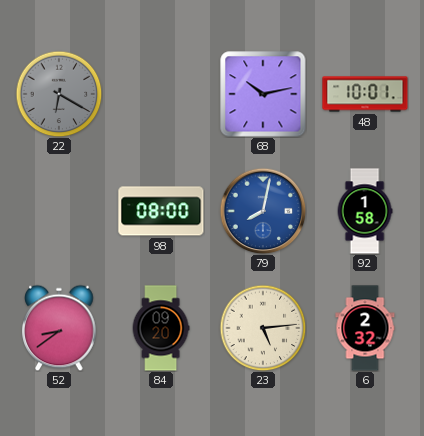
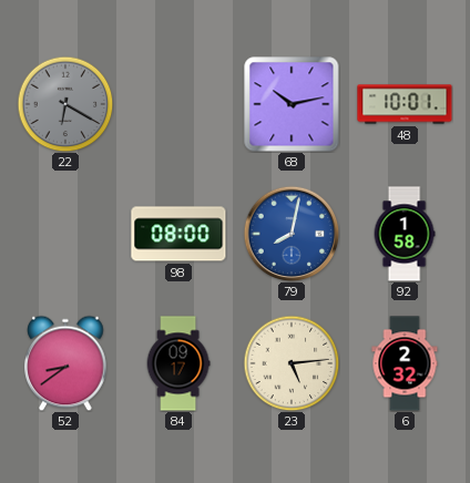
84: 09:20 -> 09:17
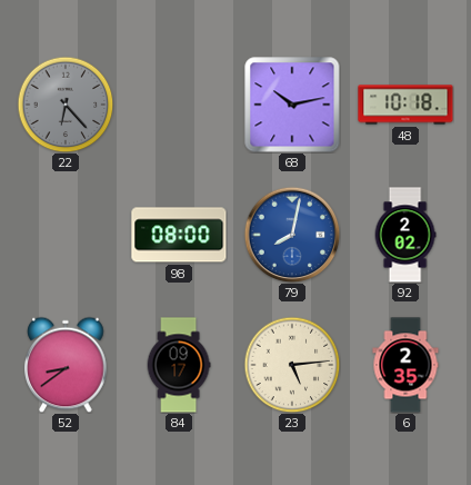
22: 6:20 -> 6:23
48: 10:01 -> 10:18
92: 1:58 -> 2:02
6: 2:32 -> 2:35
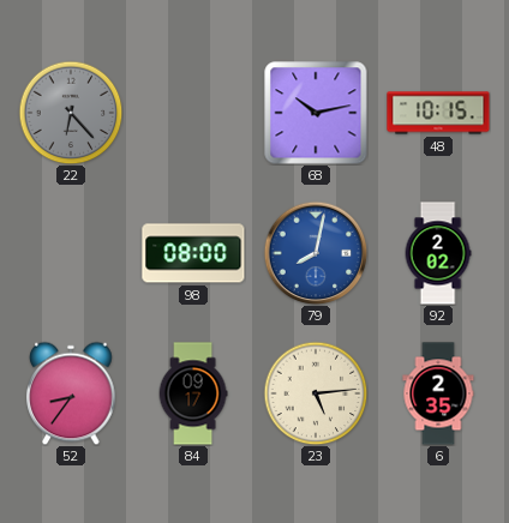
48: 10:18 -> 10:15
52: 8:39 -> 8:36
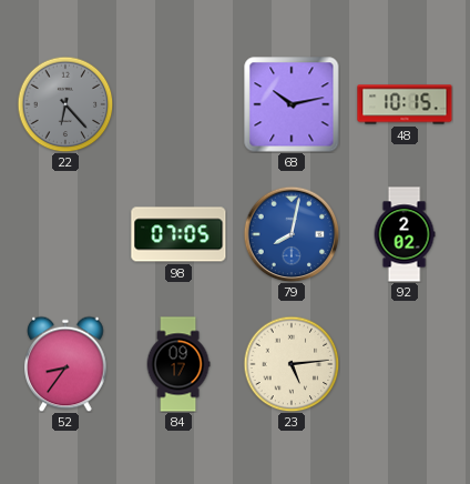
98: 08:00 -> 07:05
6: 2:35 -> none
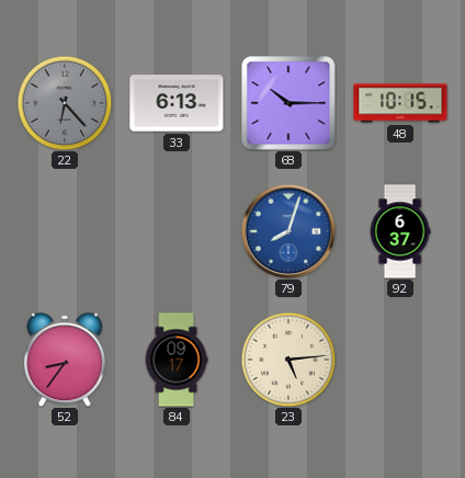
33: none -> 6:13
68: 10:13 -> 10:15
98: 07:05 -> none
79: 8:02 -> 8:03
92: 2:02 -> 6:37
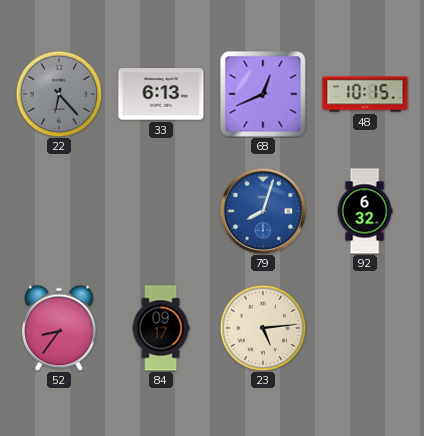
68: 10:15 -> 12:41
92: 6:37 -> 6:32
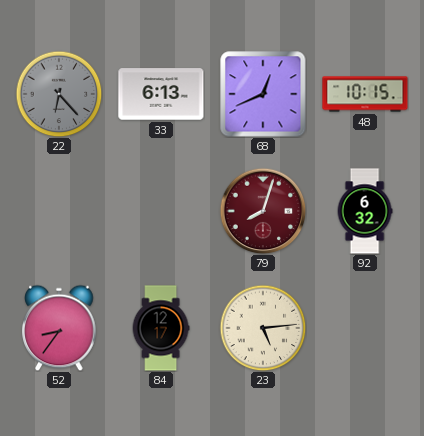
79 dial: blue -> burgundy
84: 09:17 -> 12:17
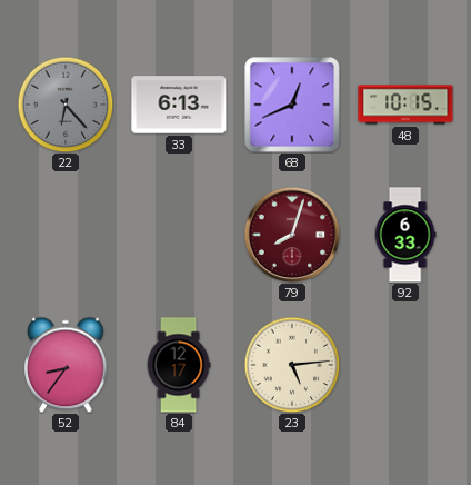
92: 6:32 -> 6:33
